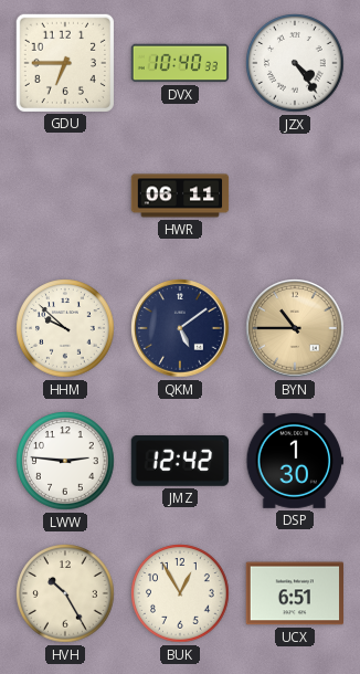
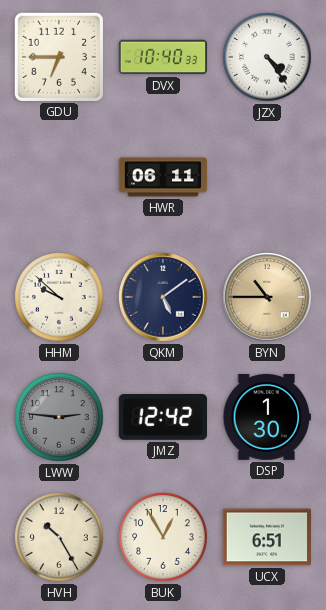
LWW dial: white -> grey
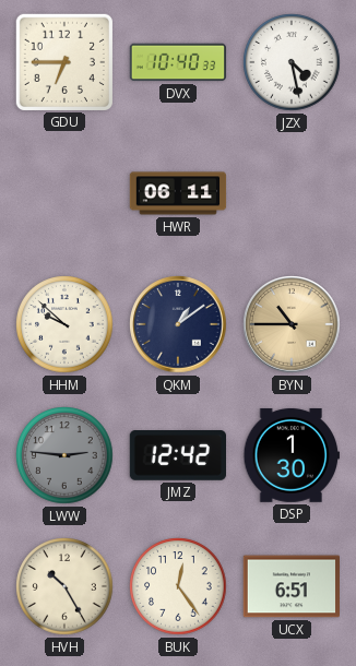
JZX: 4:24 -> 4:28
QKM: 5:09 -> 1:09
BUK: 12:55 -> 12:24
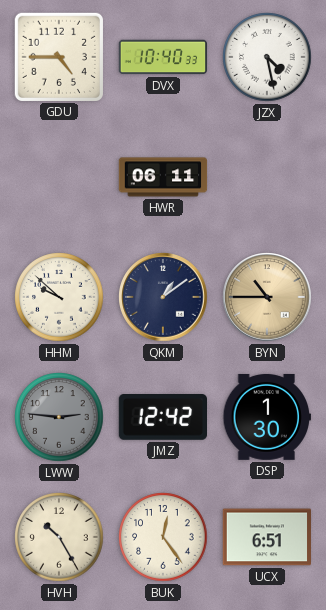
GDU: 6:45 -> 4:45
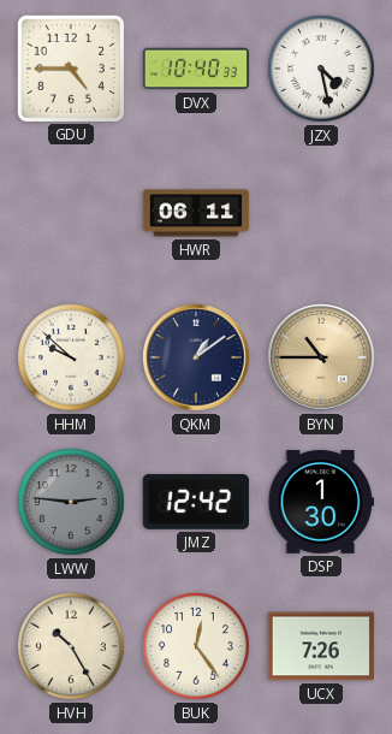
UCX: 6:51 -> 7:26
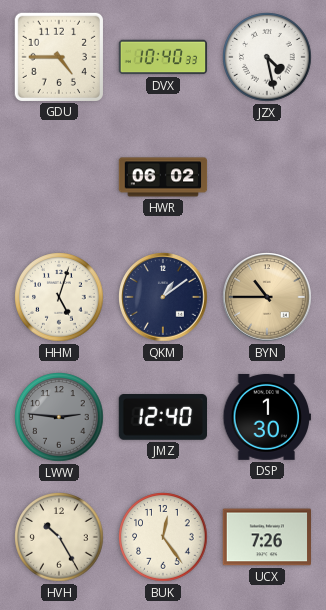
HWR: 06:11 -> 06:02
HHM: 9:52 -> 5:03
JMZ: 12:42 -> 12:40
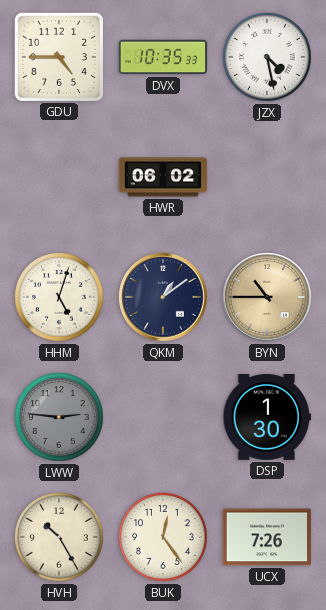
DVX: 10:40 -> 10:35
JMZ: 12:40 -> none
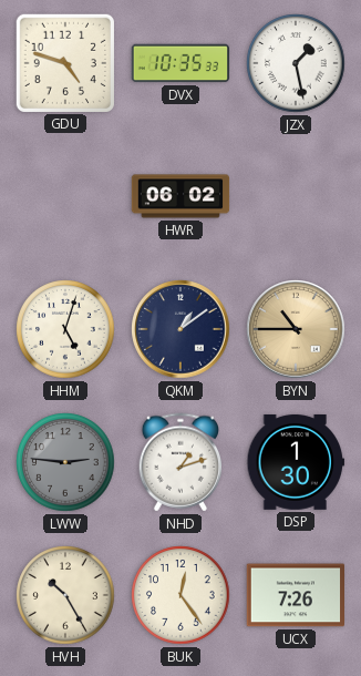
GDU: 4:45 -> 4:48
JZX: 4:28 -> 1:28
NHD: none -> 1:12
